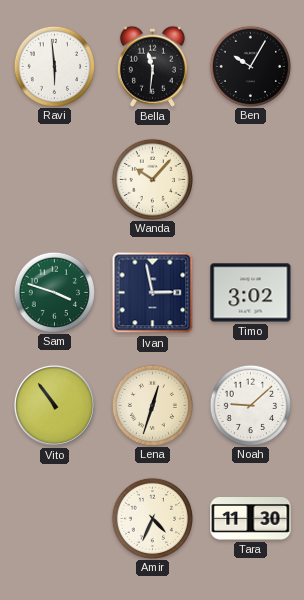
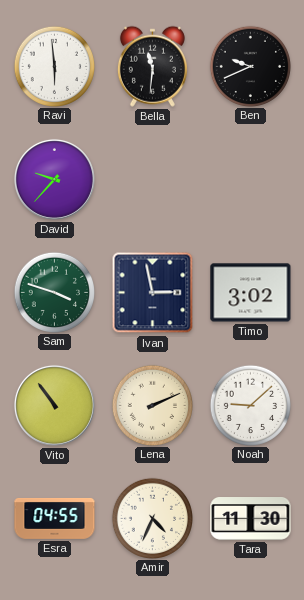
Ben: 10:05 -> 9:41
David: none -> 9:37
Wanda: 10:07 -> none
Lena: 12:33 -> 2:11
Esra: none -> 04:55
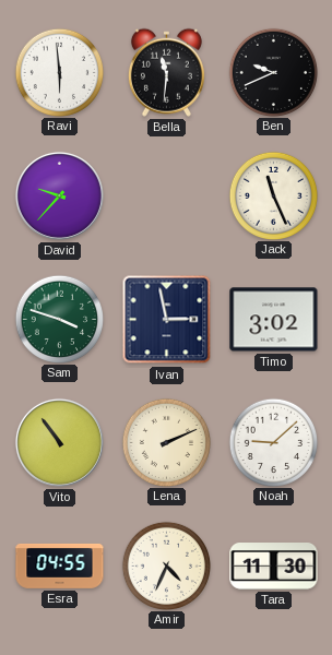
Jack: none -> 11:26
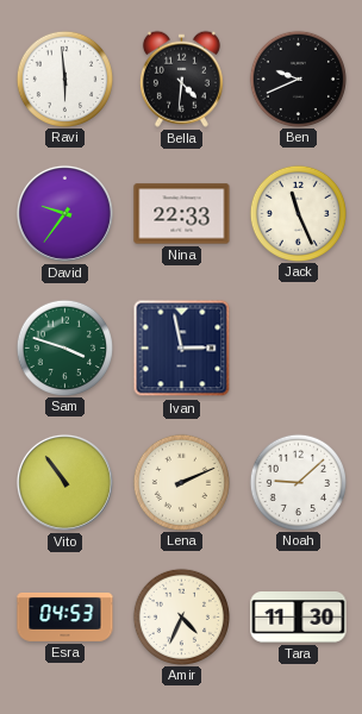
Bella: 11:31 -> 4:31
David: 9:37 -> 9:36
Nina: none -> 22:33
Timo: 3:02 -> none
Esra: 04:55 -> 04:53
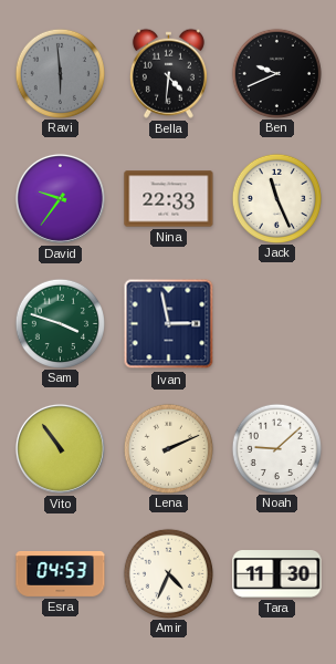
Ravi dial: white -> grey
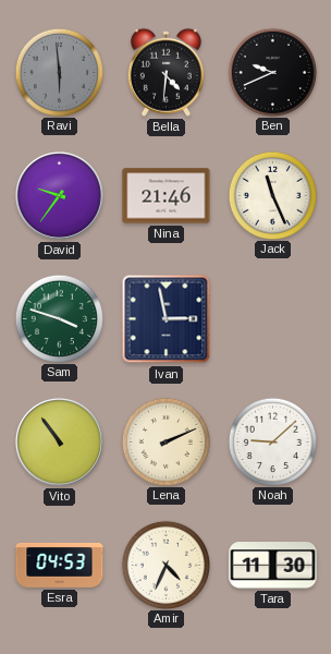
Nina: 22:33 -> 21:46
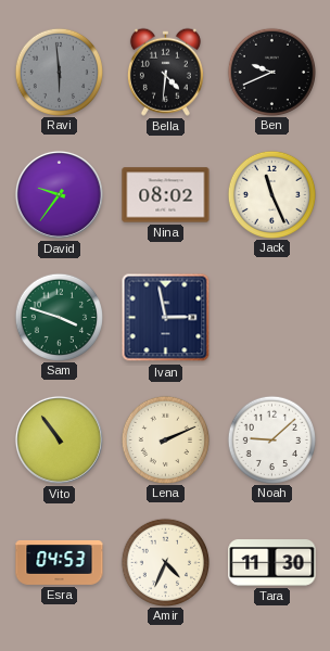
Nina: 21:46 -> 08:02
